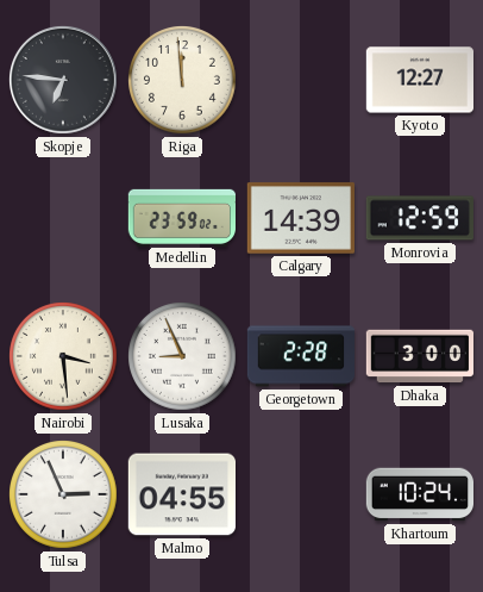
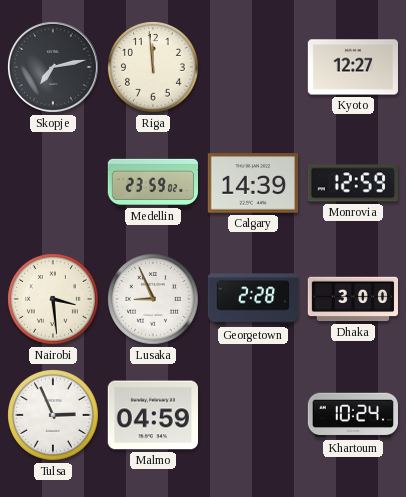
Skopje: 6:46 -> 7:13
Malmo: 04:55 -> 04:59
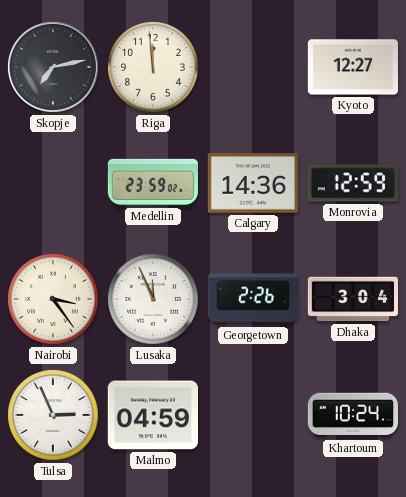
Calgary: 14:39 -> 14:36
Nairobi: 3:29 -> 3:24
Lusaka: 8:56 -> 11:56
Georgetown: 2:28 -> 2:26
Dhaka: 3:00 -> 3:04
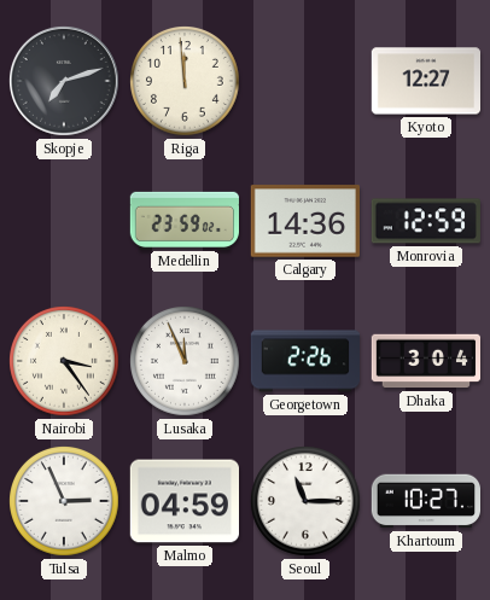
Skopje: 7:13 -> 7:12
Seoul: none -> 11:15
Khartoum: 10:24 -> 10:27
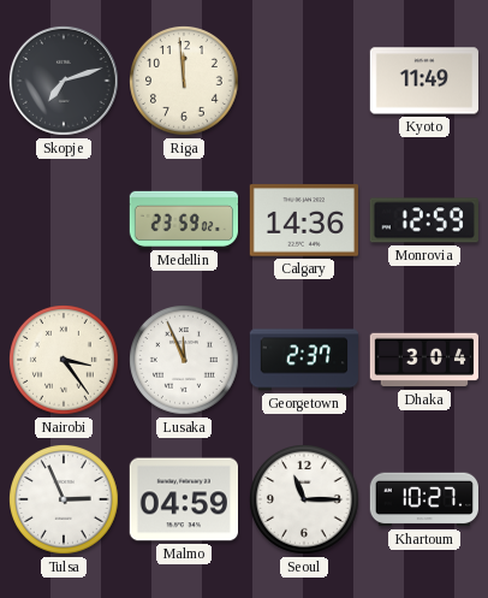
Kyoto: 12:27 -> 11:49
Georgetown: 2:26 -> 2:37
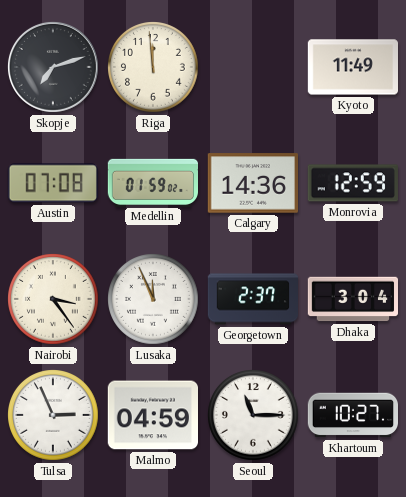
Austin: none -> 07:08
Medellin: 23:59 -> 01:59
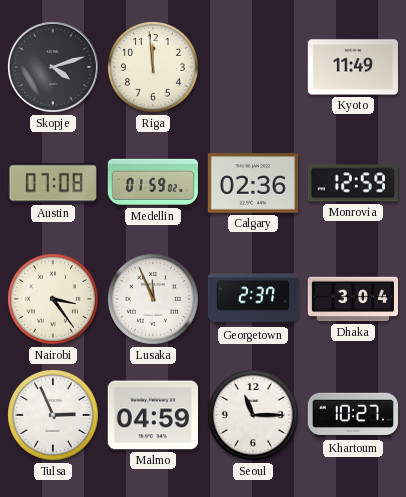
Skopje: 7:12 -> 4:12
Calgary: 14:36 -> 02:36
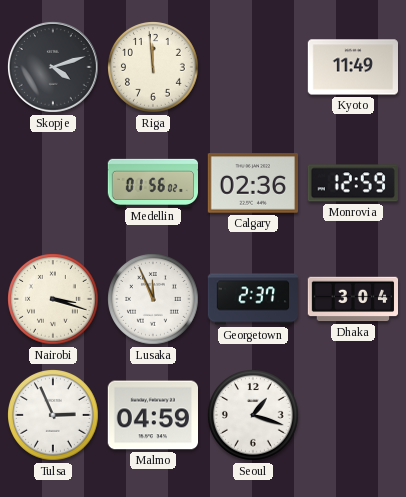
Austin: 07:08 -> none
Medellin: 01:59 -> 01:56
Nairobi: 3:24 -> 3:18
Seoul: 11:15 -> 1:18
Khartoum: 10:27 -> none
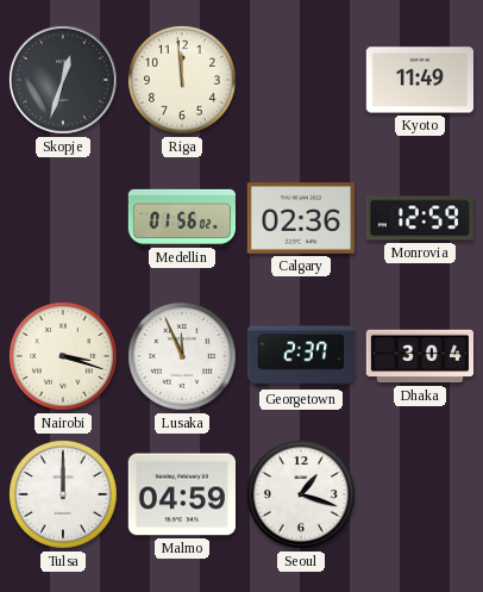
Skopje: 4:12 -> 12:33
Tulsa: 2:56 -> 12:00
